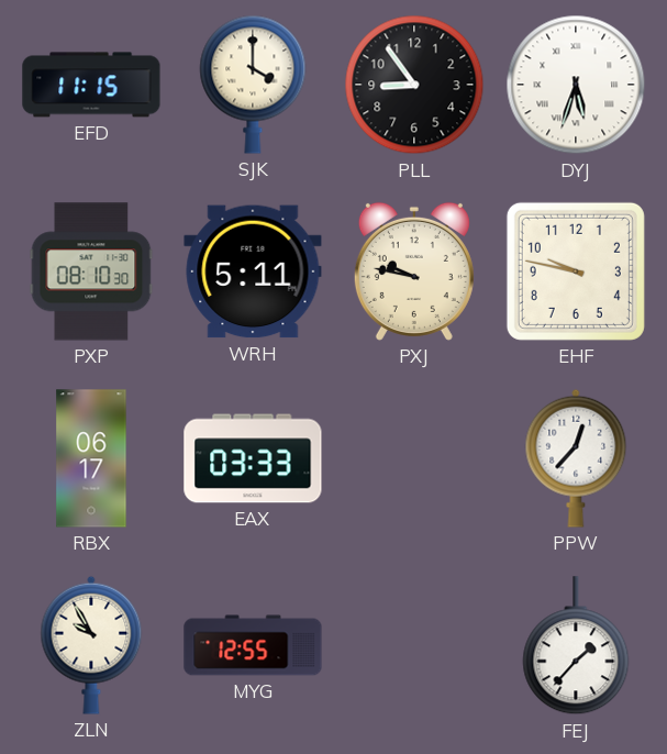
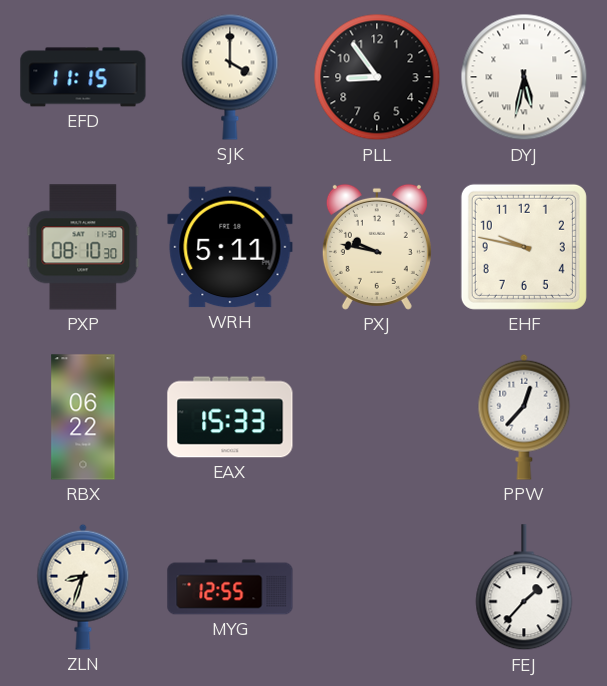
DYJ: 5:33 -> 5:32
RBX: 06:17 -> 06:22
EAX: 03:33 -> 15:33
ZLN: 9:55 -> 8:33
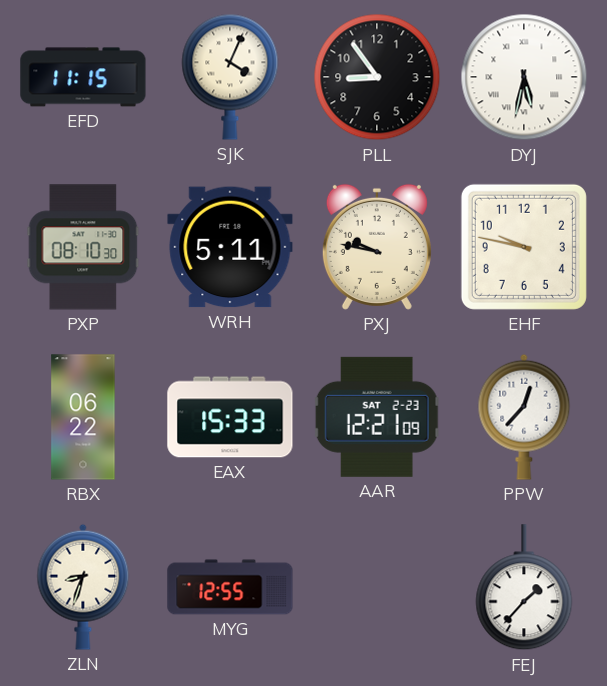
SJK: 4:00 -> 4:04
AAR: none -> 12:21
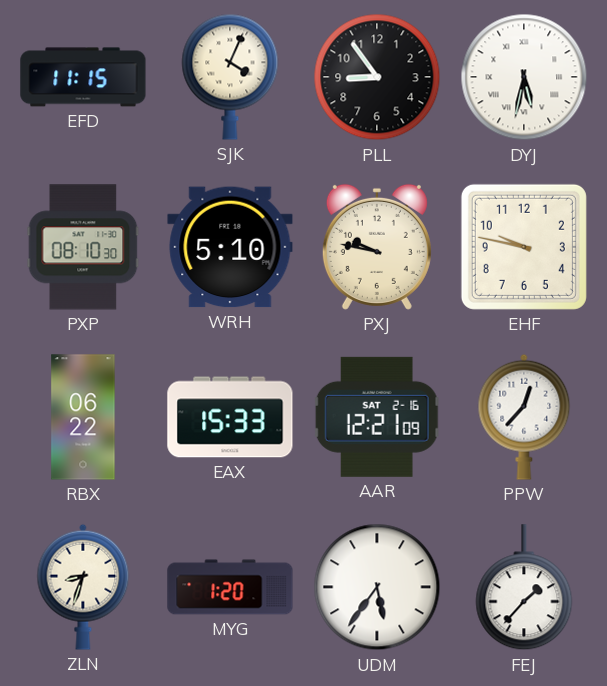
WRH: 5:11 -> 5:10
AAR date: SAT 2-23 -> SAT 2-16
MYG: 12:55 -> 1:20
UDM: none -> 5:36
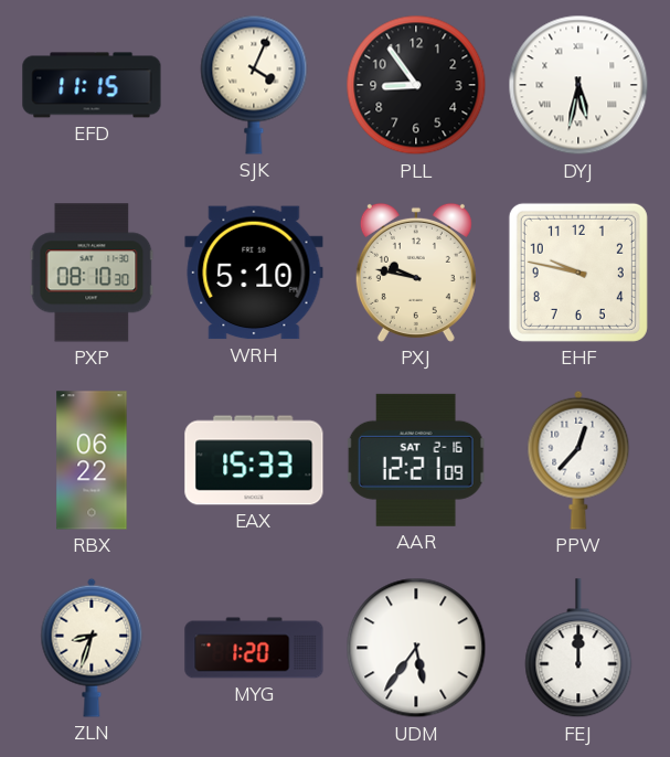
FEJ: 1:37 -> 12:00
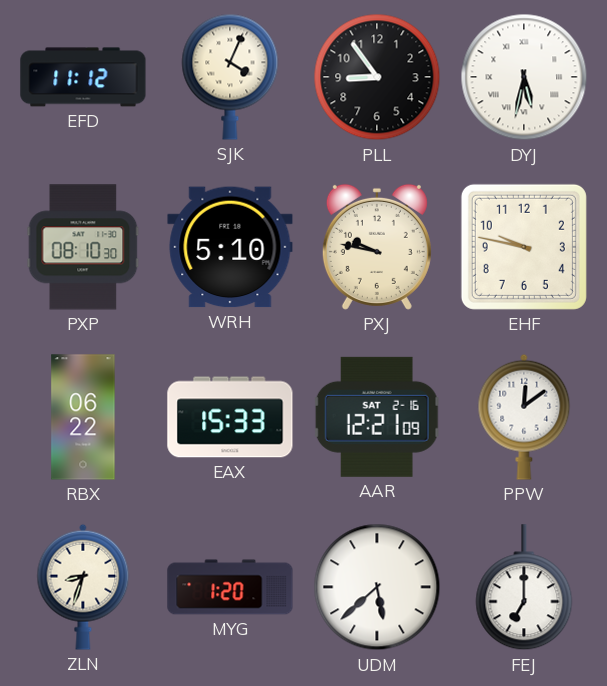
EFD: 11:15 -> 11:12
PPW: 12:37 -> 12:09
UDM: 5:36 -> 5:38
FEJ: 12:00 -> 7:00
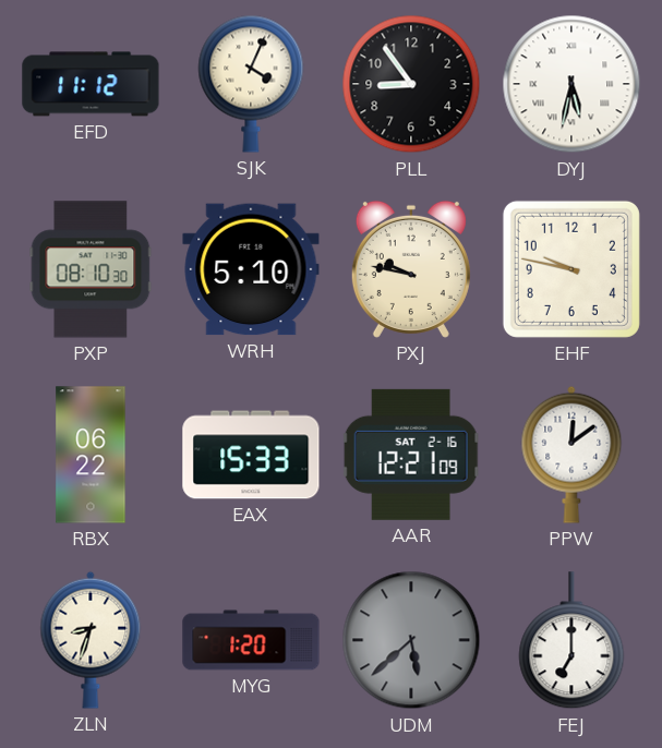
UDM dial: white -> grey
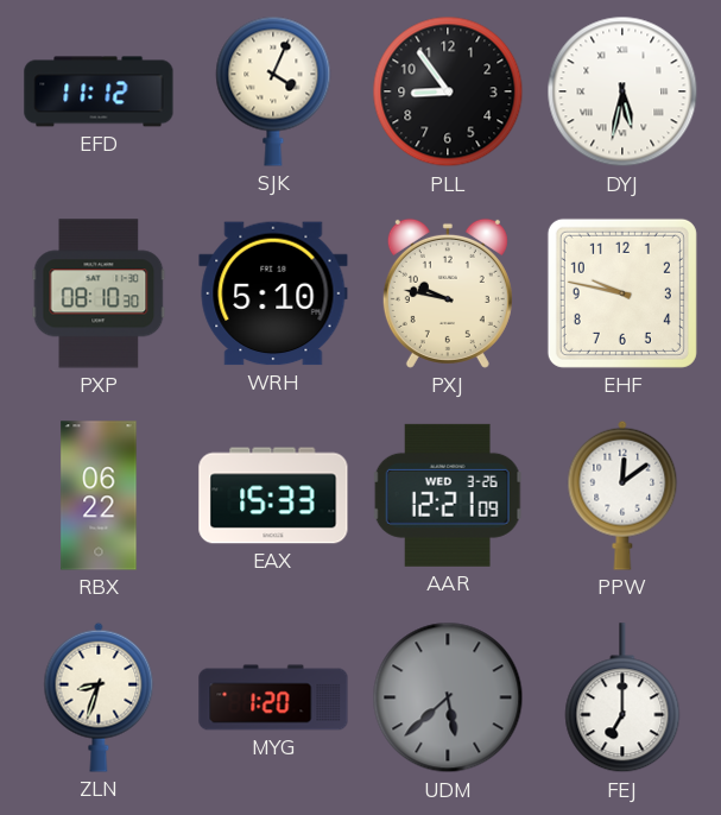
AAR date: SAT 2-16 -> WED 3-26
